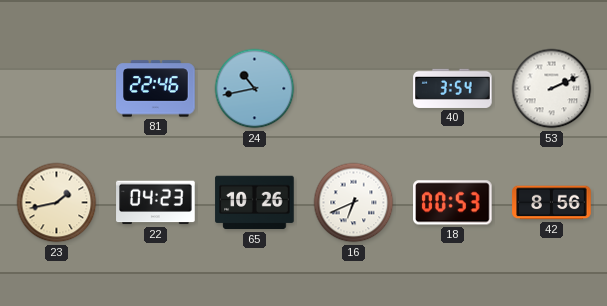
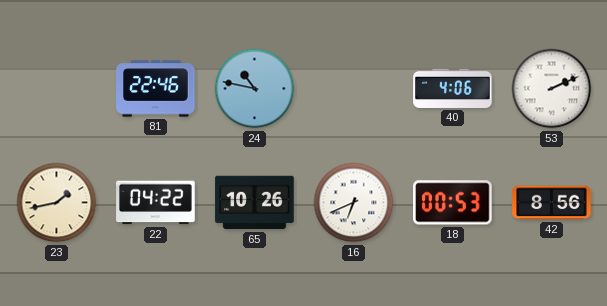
24: 10:43 -> 10:47
40: 3:54 -> 4:06
22: 04:23 -> 04:22
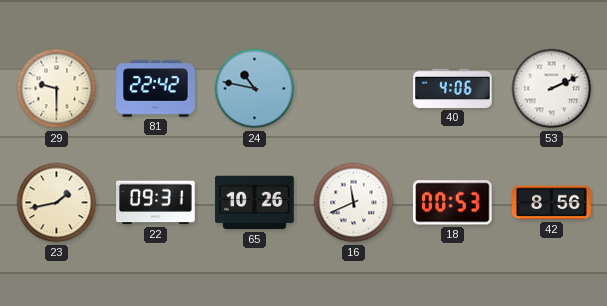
29: none -> 9:30
81: 22:46 -> 22:42
22: 04:22 -> 09:31
16: 6:41 -> 11:41
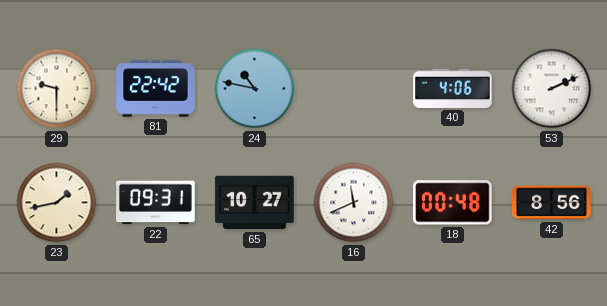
65: 10:26 -> 10:27
18: 00:53 -> 00:48
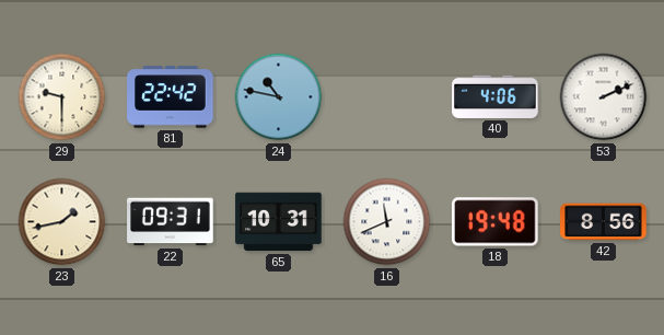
65: 10:27 -> 10:31
18: 00:48 -> 19:48
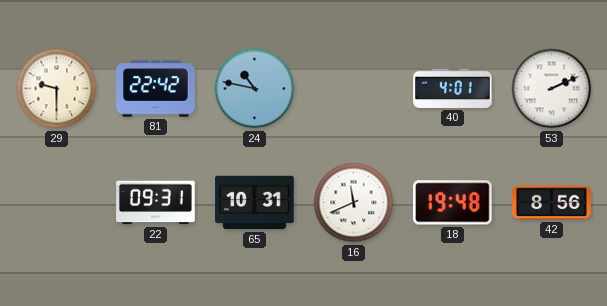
40: 4:06 -> 4:01
23: 1:43 -> none
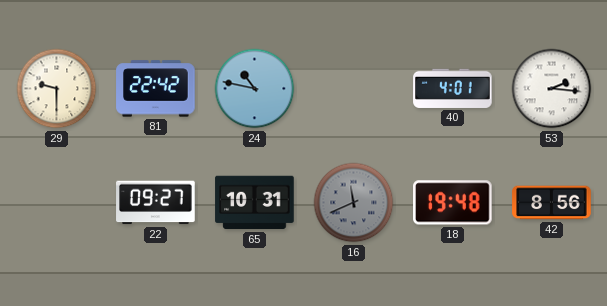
53: 2:11 -> 2:16
22: 09:31 -> 09:27
16 dial: white -> grey
